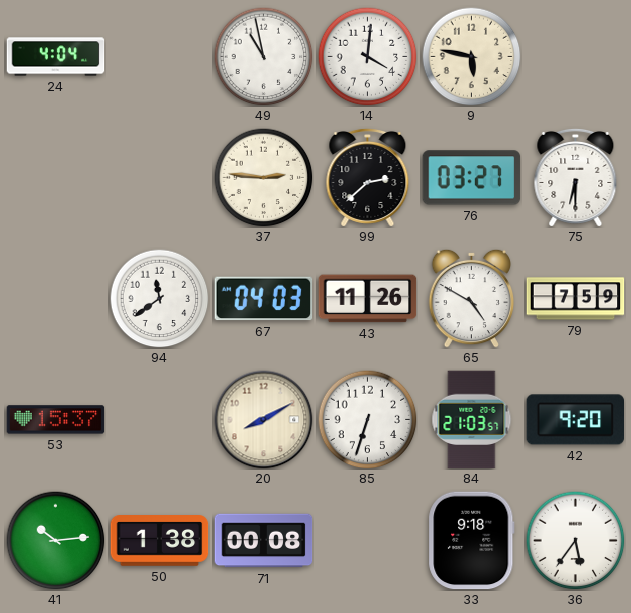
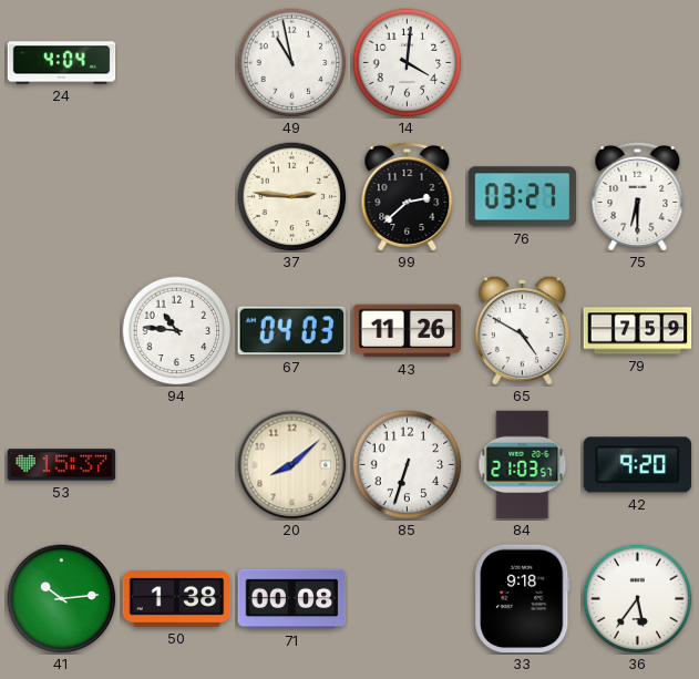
9: 5:47 -> none
94: 11:39 -> 10:46
20: 8:10 -> 8:08
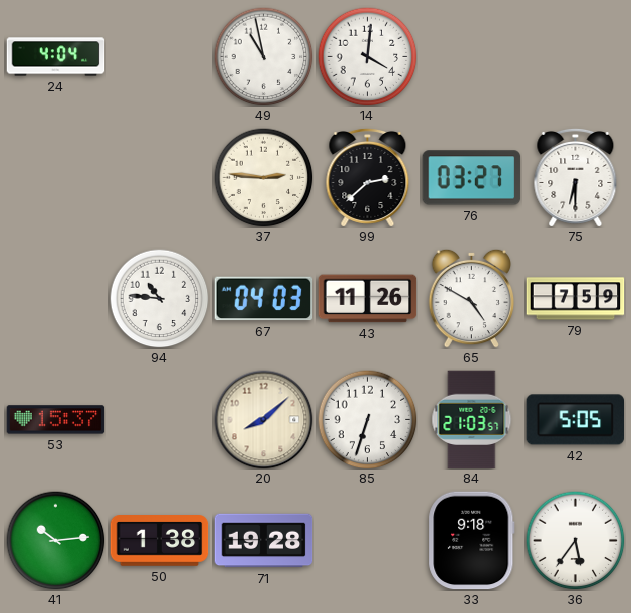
42: 9:20 -> 5:05
71: 00:08 -> 19:28
